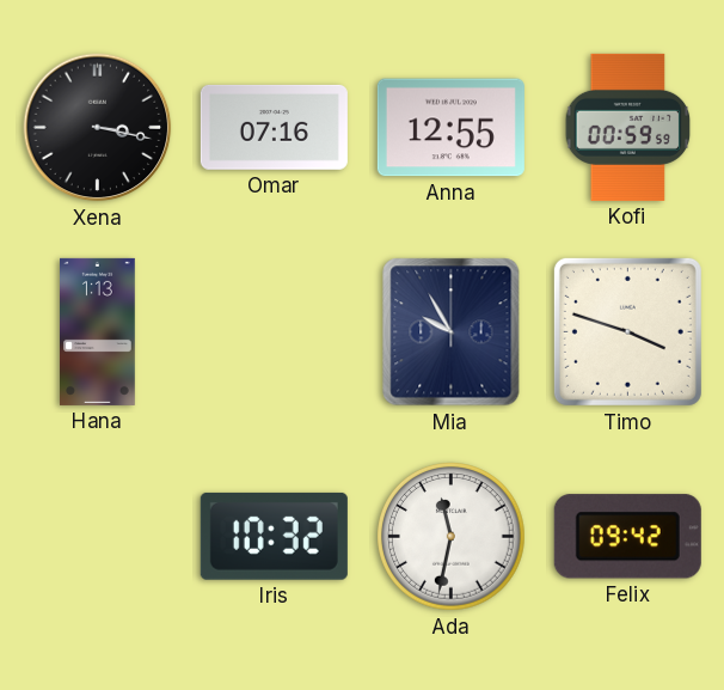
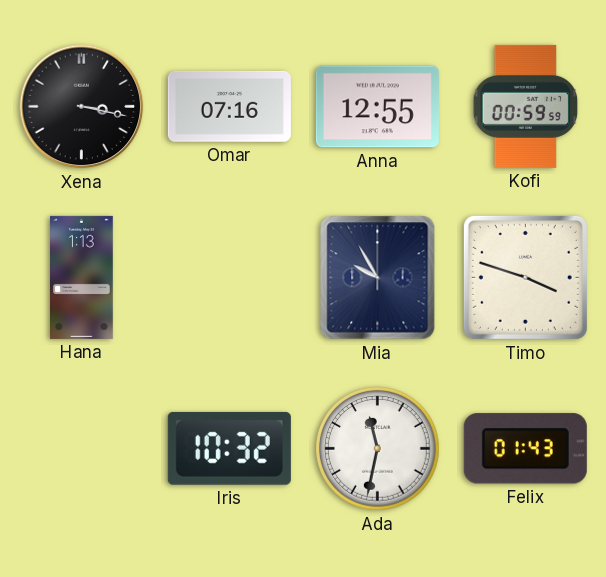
Felix: 09:42 -> 01:43
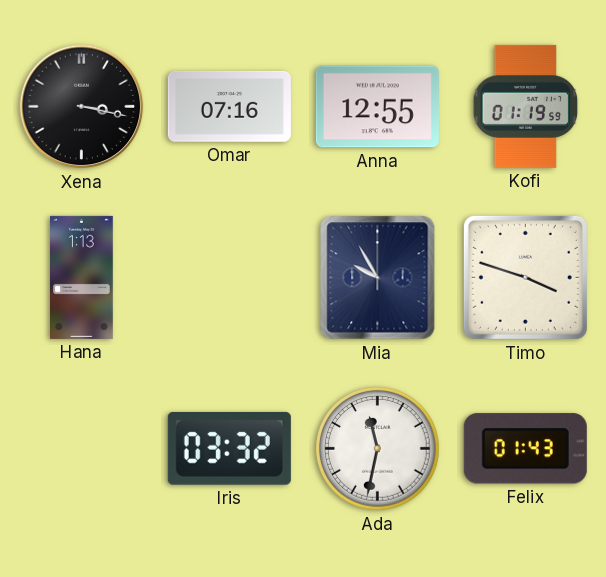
Kofi: 00:59 -> 01:19
Iris: 10:32 -> 03:32
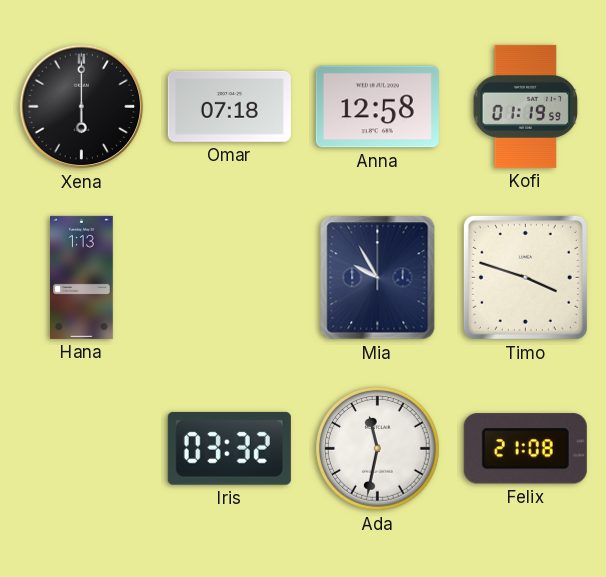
Xena: 3:17 -> 6:00
Omar: 07:16 -> 07:18
Anna: 12:55 -> 12:58
Felix: 01:43 -> 21:08
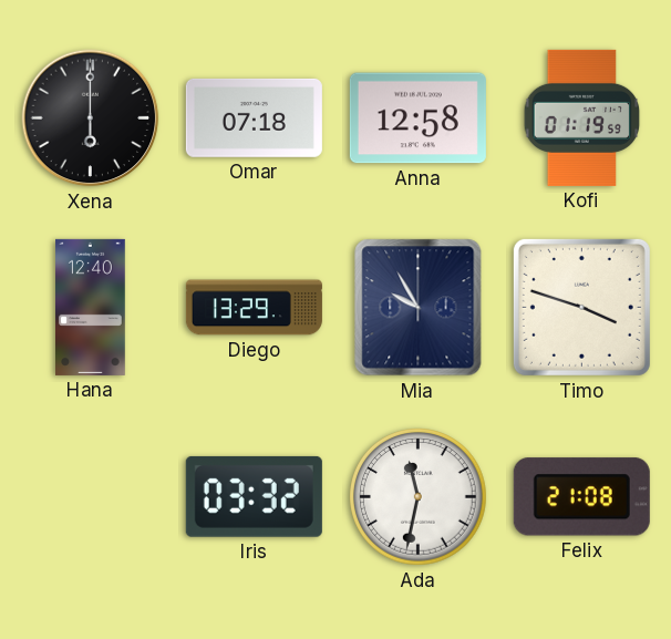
Hana: 1:13 -> 12:40
Diego: none -> 13:29
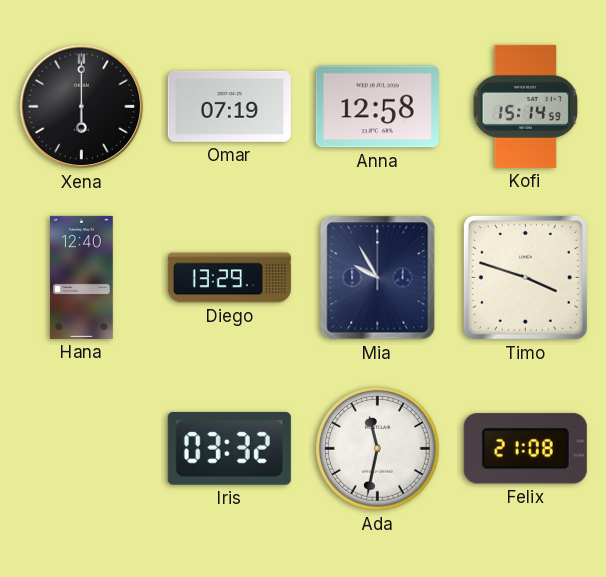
Omar: 07:18 -> 07:19
Kofi: 01:19 -> 15:14
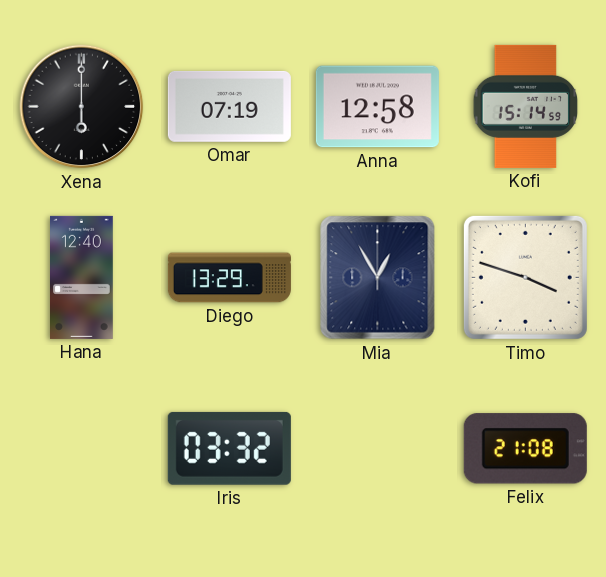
Mia: 9:55 -> 12:55
Ada: 11:32 -> none
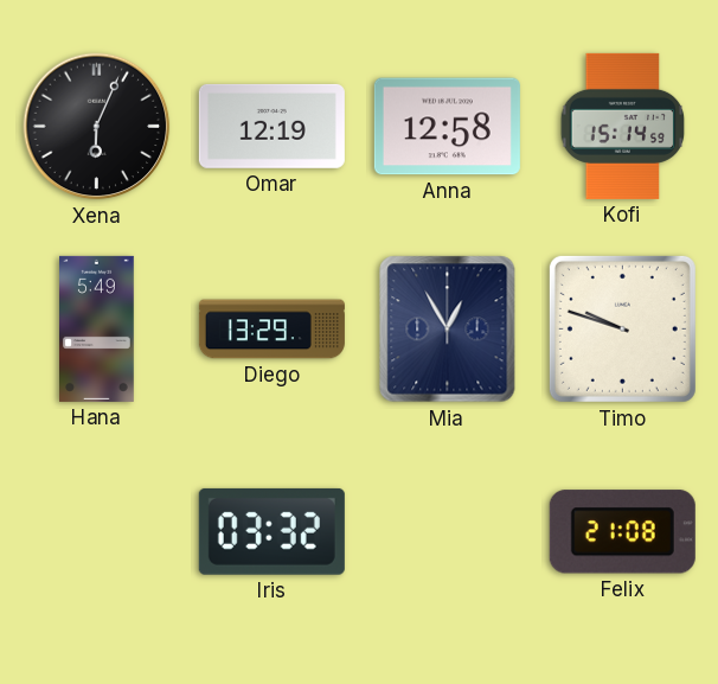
Xena: 6:00 -> 6:04
Omar: 07:19 -> 12:19
Hana: 12:40 -> 5:49
Timo: 3:48 -> 9:48
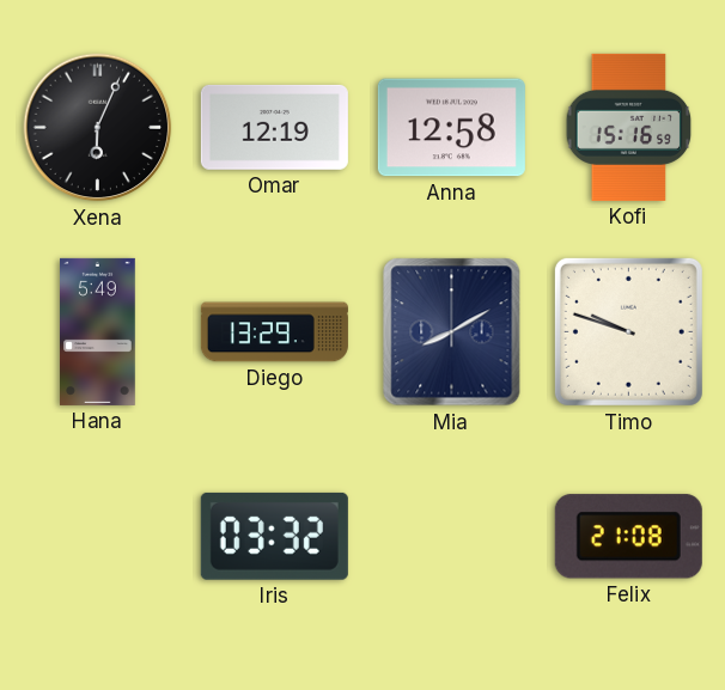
Kofi: 15:14 -> 15:16
Mia: 12:55 -> 8:10
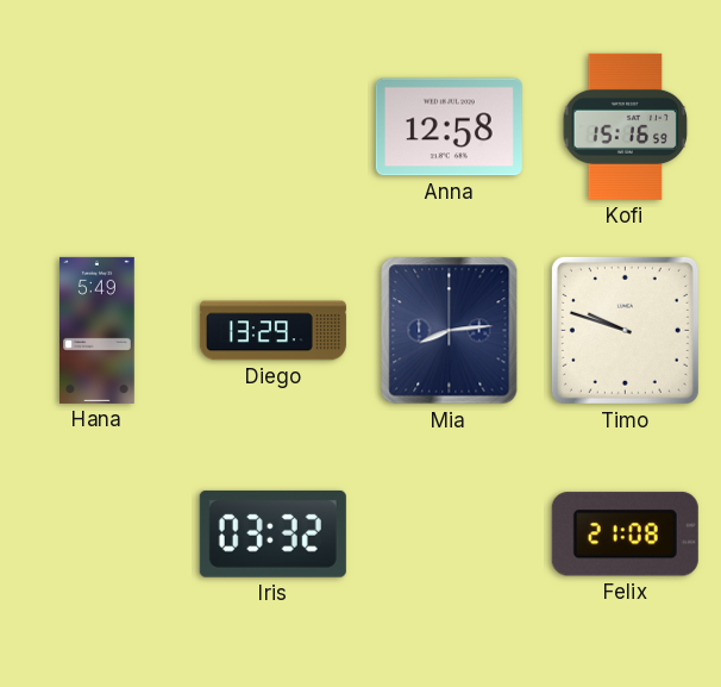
Xena: 6:04 -> none
Omar: 12:19 -> none
Mia: 8:10 -> 8:14
